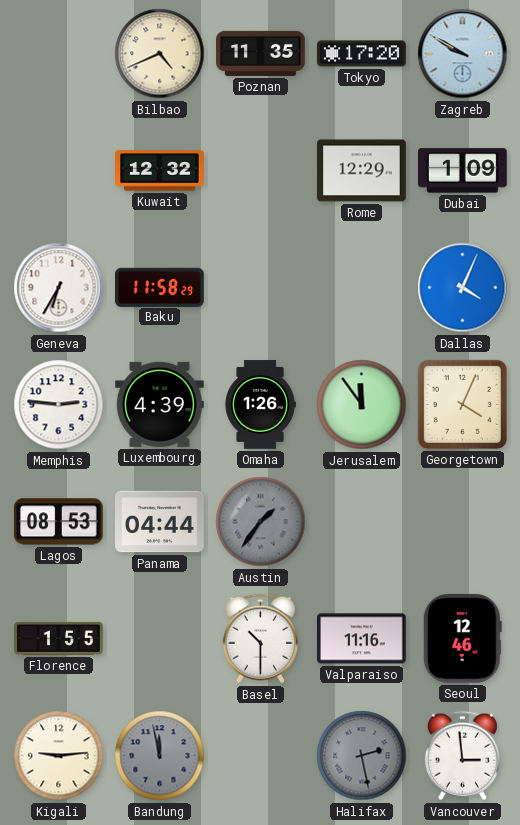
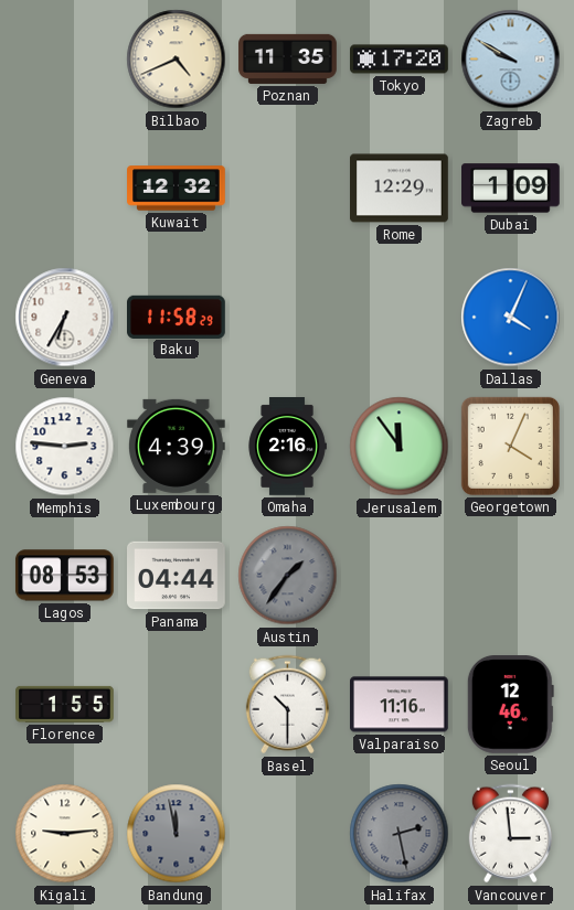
Omaha: 1:26 -> 2:16
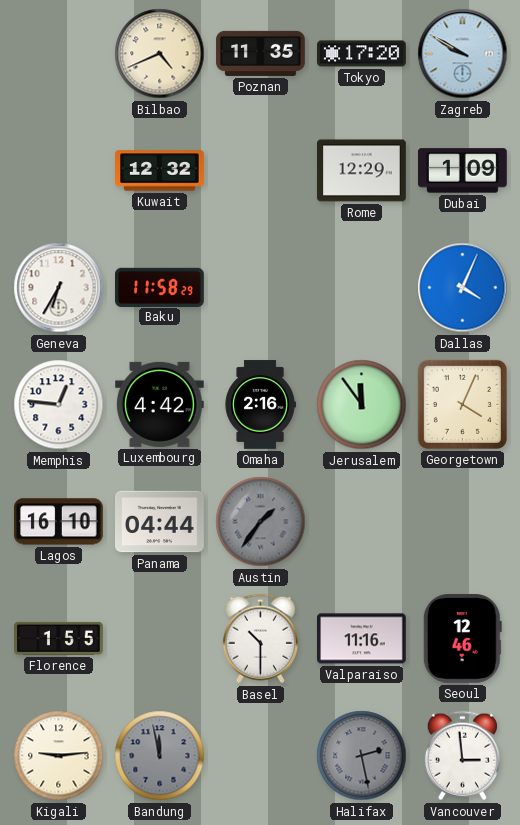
Memphis: 2:46 -> 12:46
Luxembourg: 4:39 -> 4:42
Lagos: 08:53 -> 16:10
